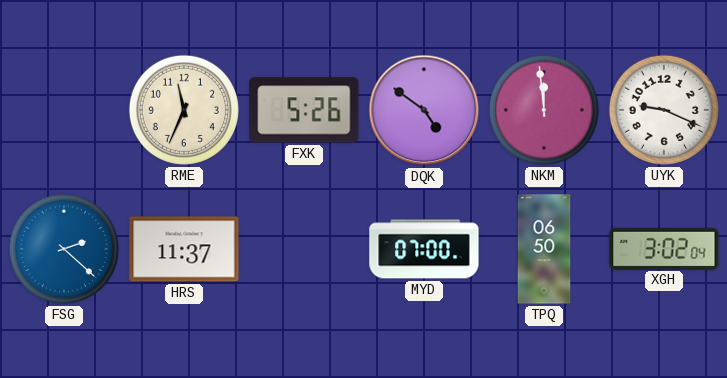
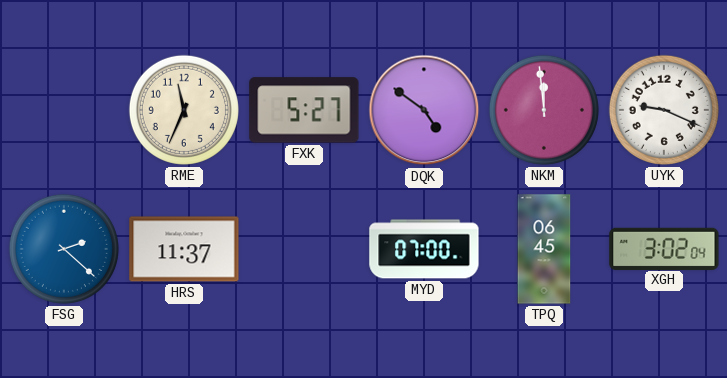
FXK: 5:26 -> 5:27
TPQ: 06:50 -> 06:45
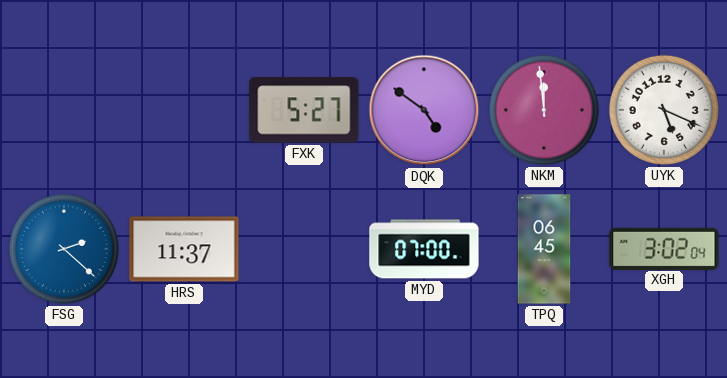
RME: 11:34 -> none
UYK: 9:19 -> 5:19
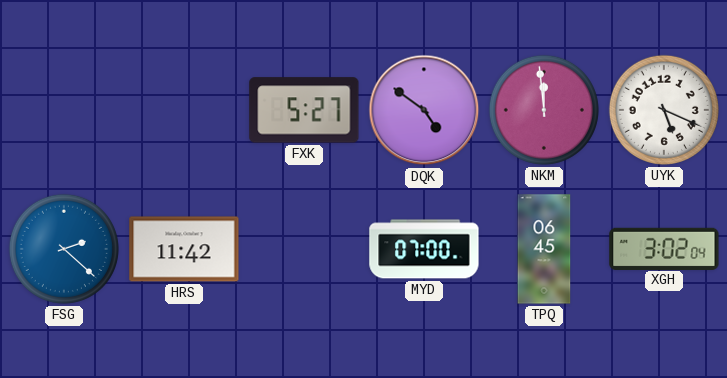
HRS: 11:37 -> 11:42
